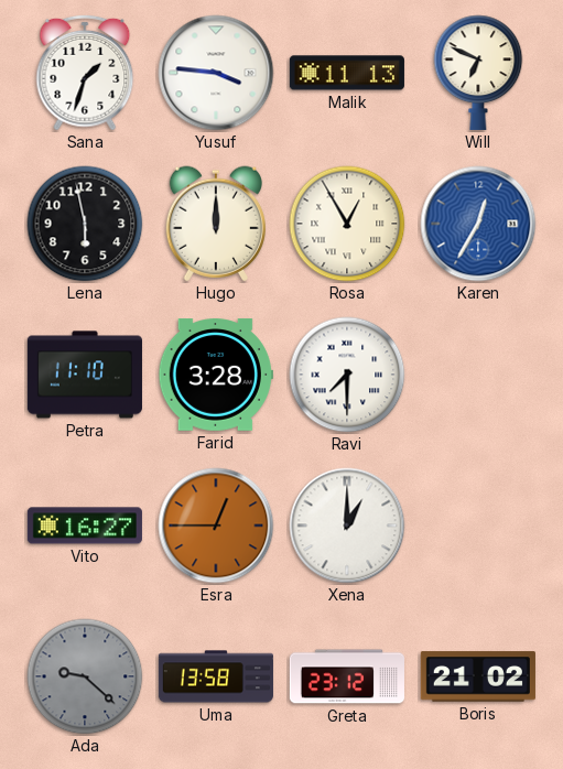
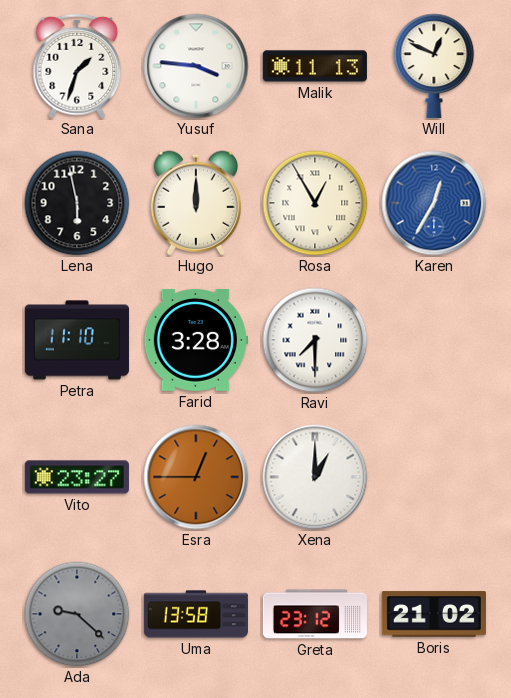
Will: 6:49 -> 12:49
Vito: 16:27 -> 23:27
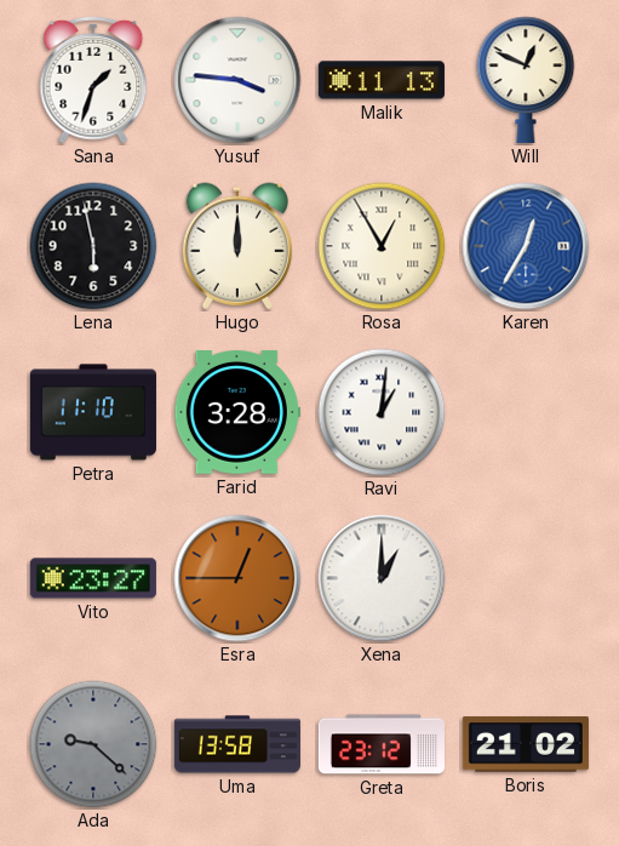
Ravi: 7:30 -> 1:01
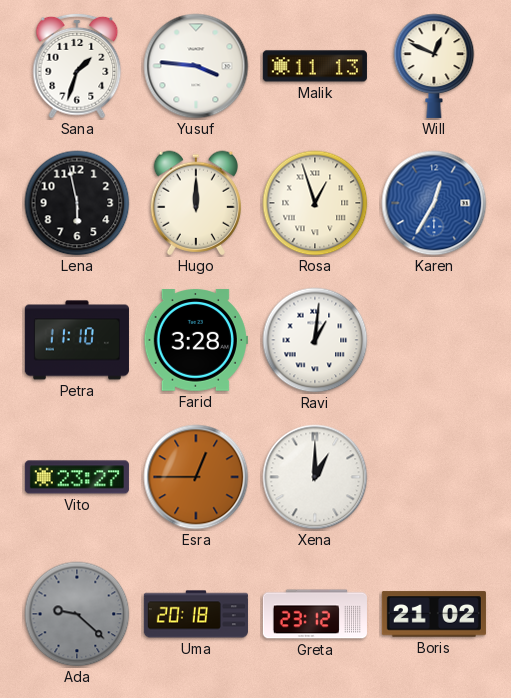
Rosa: 12:55 -> 12:57
Uma: 13:58 -> 20:18
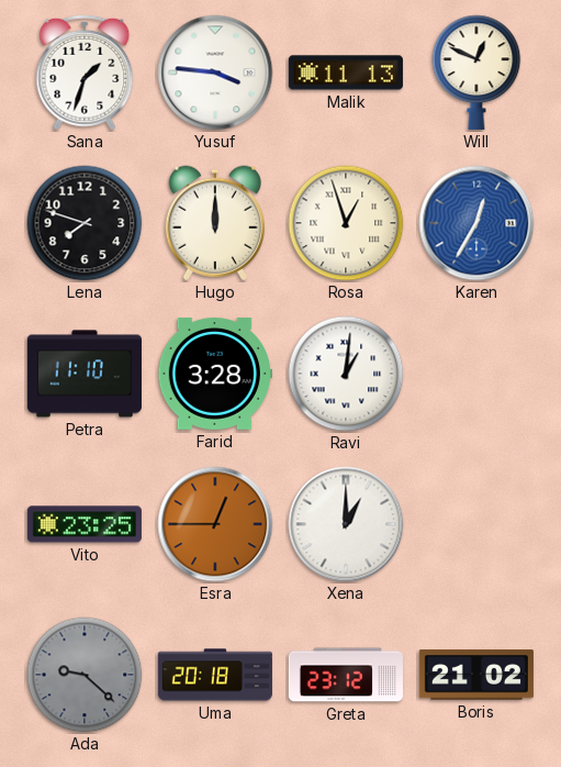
Lena: 5:58 -> 7:48
Vito: 23:27 -> 23:25
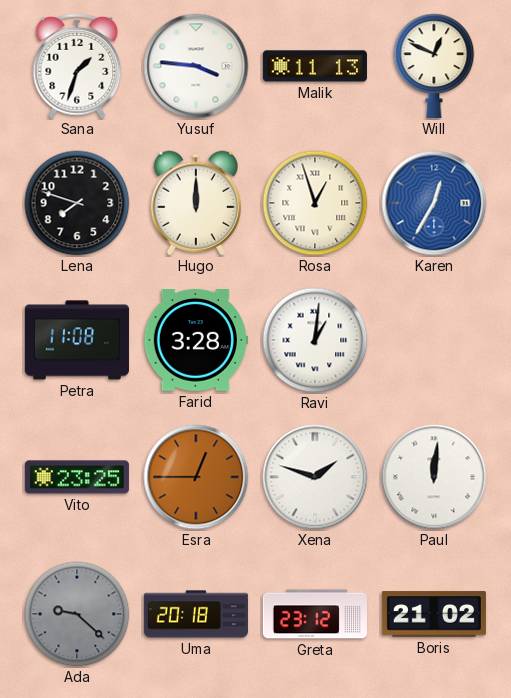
Petra: 11:10 -> 11:08
Xena: 1:00 -> 1:48
Paul: none -> 12:01
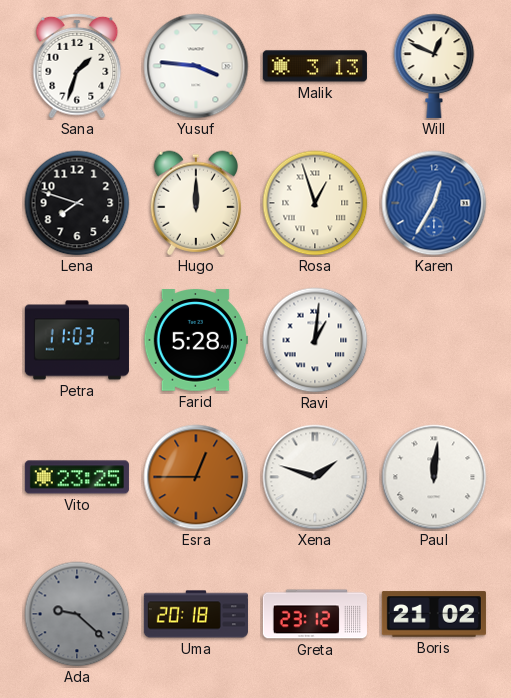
Malik: 11:13 -> 3:13
Petra: 11:08 -> 11:03
Farid: 3:28 -> 5:28
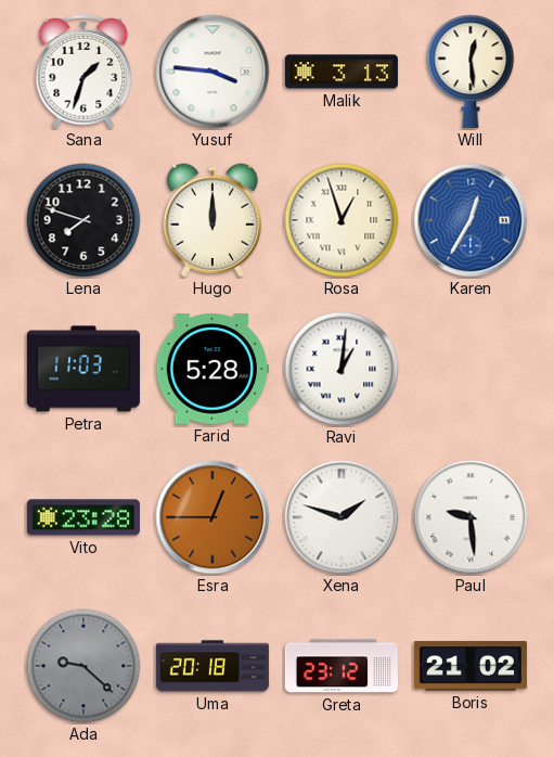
Will: 12:49 -> 12:29
Vito: 23:25 -> 23:28
Paul: 12:01 -> 9:29
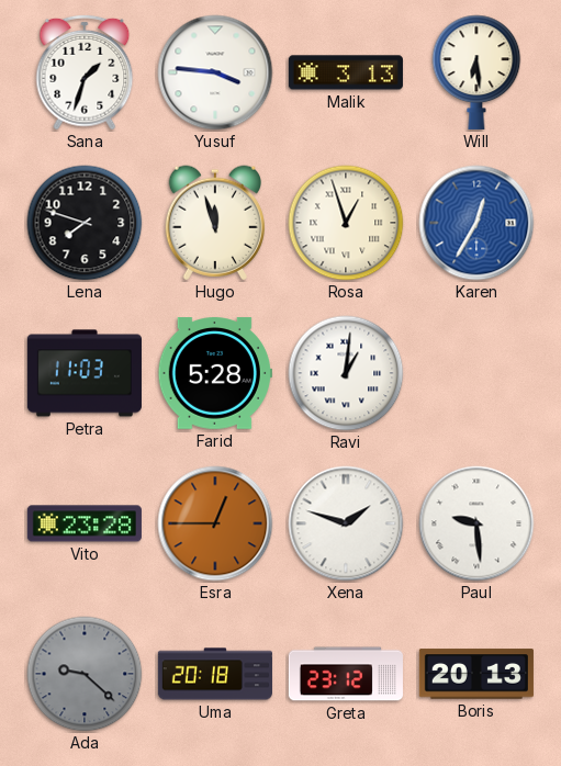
Will: 12:29 -> 6:29
Hugo: 12:00 -> 11:57
Boris: 21:02 -> 20:13
